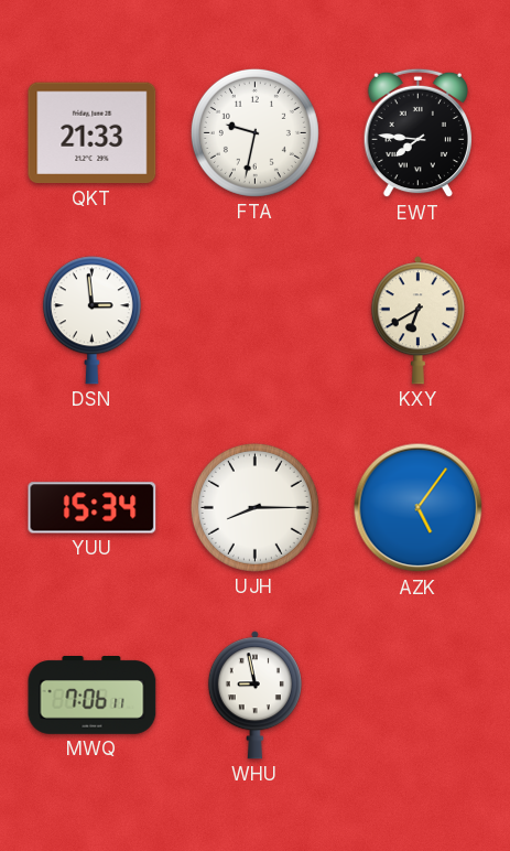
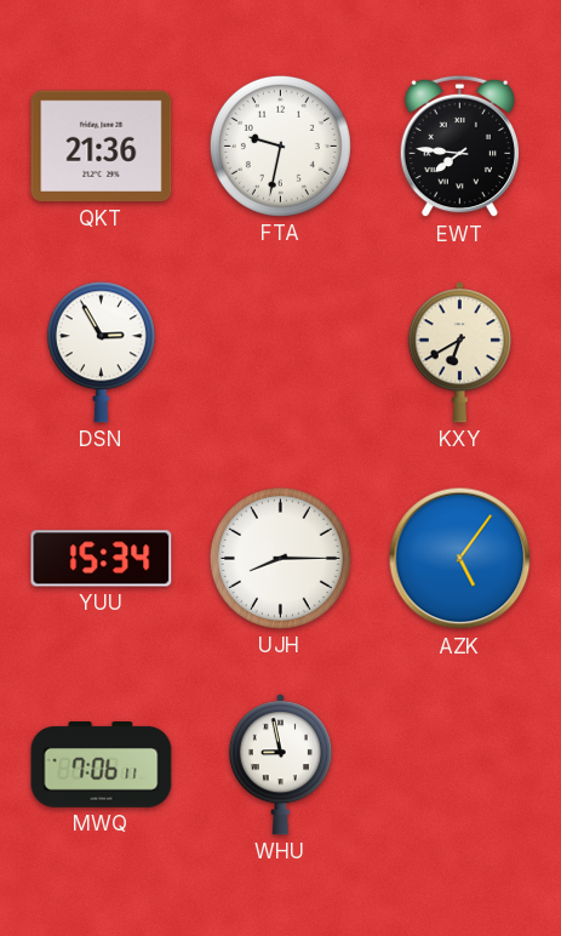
QKT: 21:33 -> 21:36
DSN: 2:59 -> 2:55
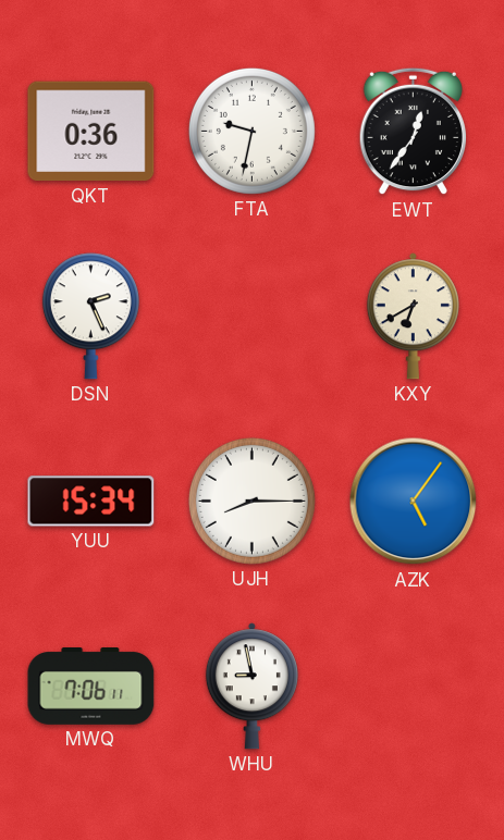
QKT: 21:36 -> 0:36
EWT: 7:46 -> 12:36
DSN: 2:55 -> 2:26
